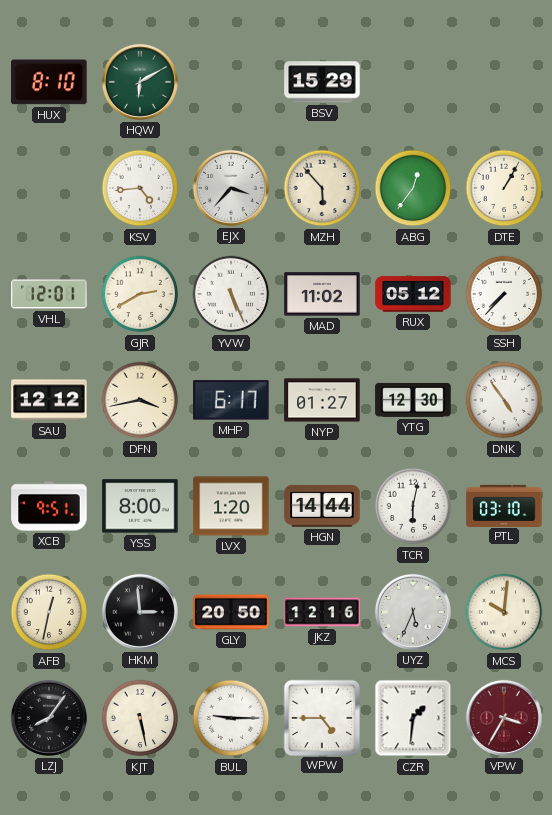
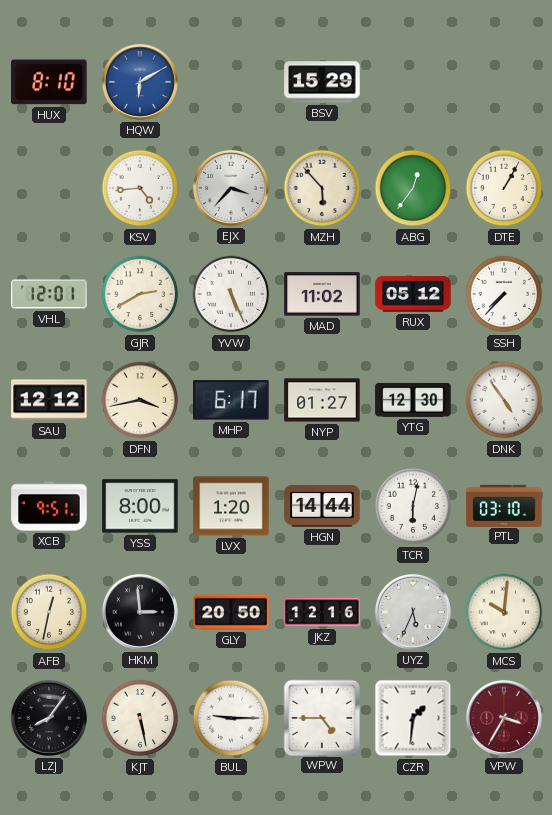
HQW dial: green -> blue
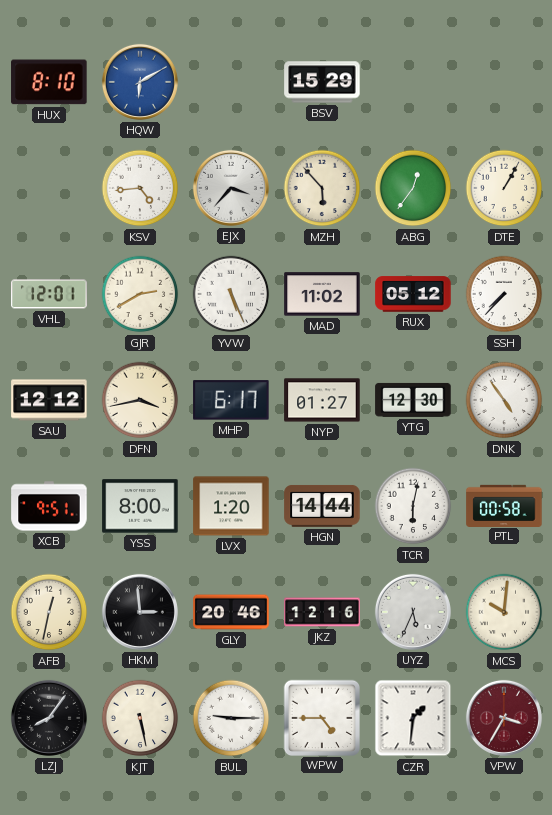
PTL: 03:10 -> 00:58
GLY: 20:50 -> 20:46
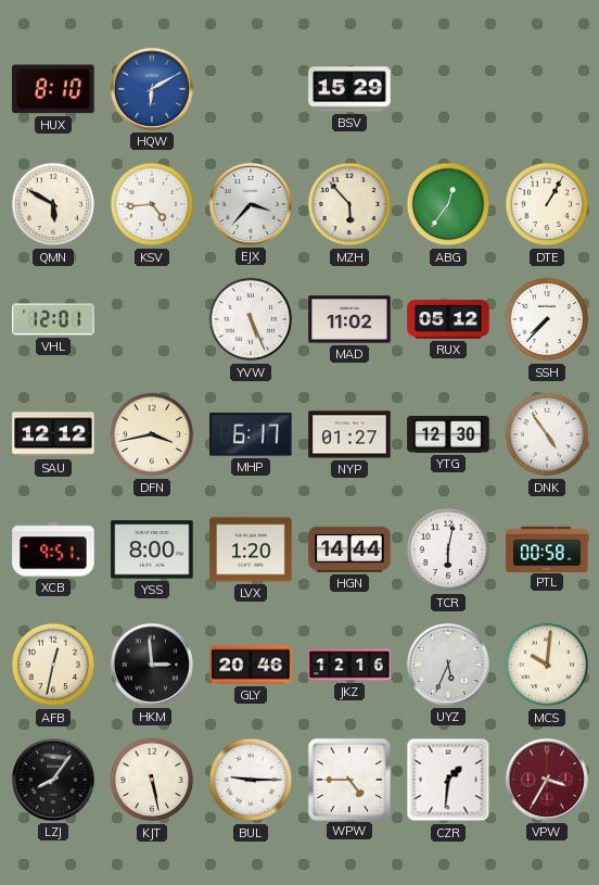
QMN: none -> 5:50
GJR: 2:40 -> none
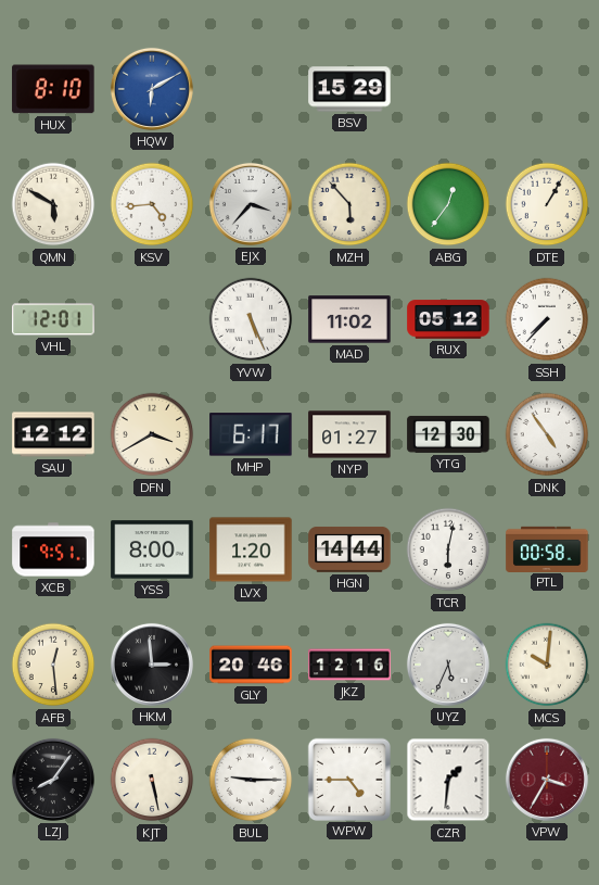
DFN: 3:43 -> 3:40
AFB: 12:32 -> 12:29
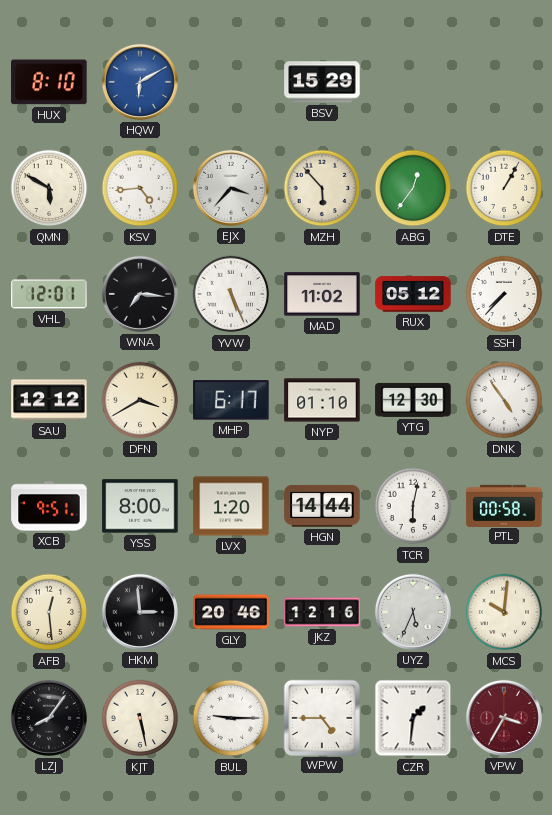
WNA: none -> 7:16
NYP: 01:27 -> 01:10
